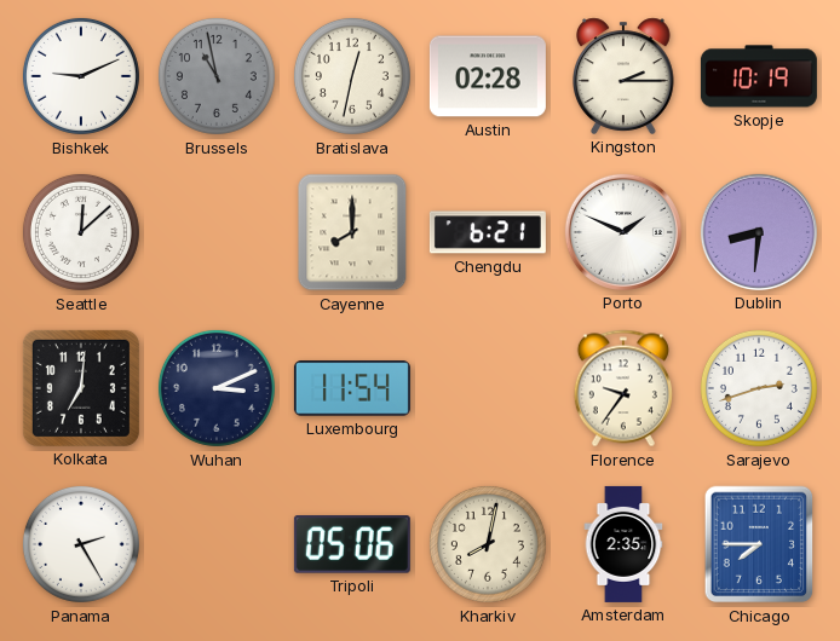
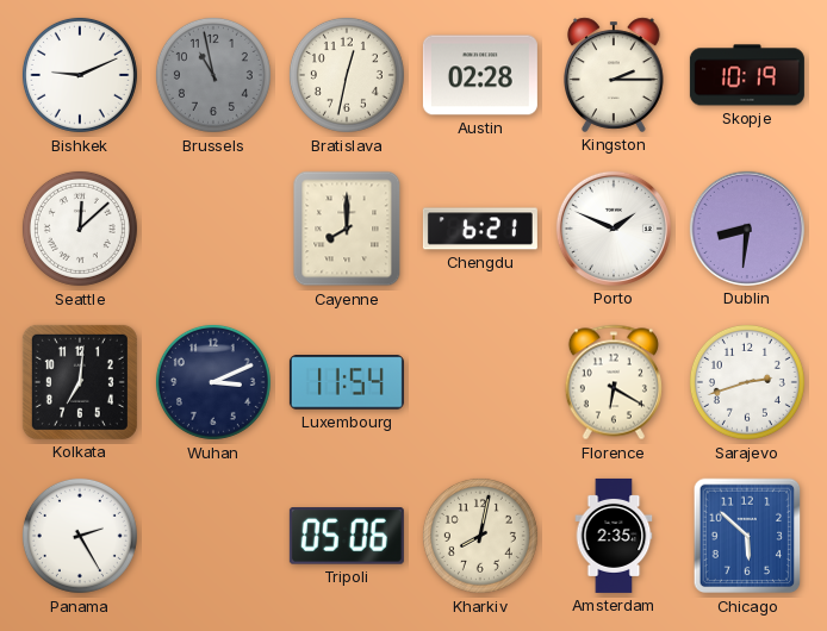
Florence: 9:36 -> 6:20
Chicago: 7:45 -> 5:52
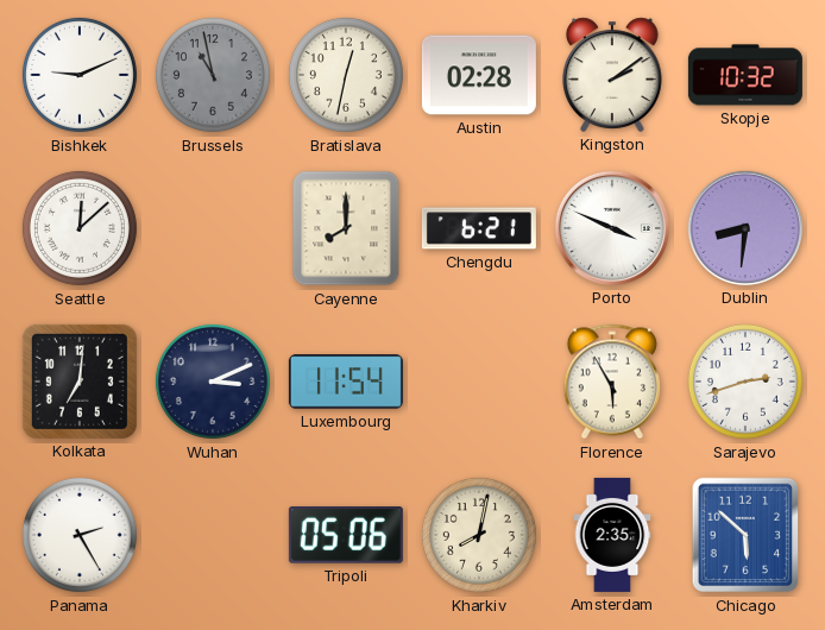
Kingston: 2:15 -> 2:09
Skopje: 10:19 -> 10:32
Porto: 1:49 -> 3:49
Florence: 6:20 -> 5:55
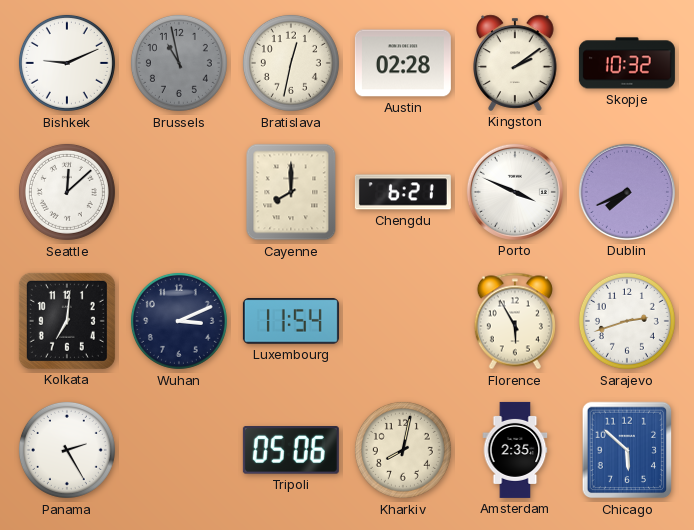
Dublin: 8:31 -> 7:41
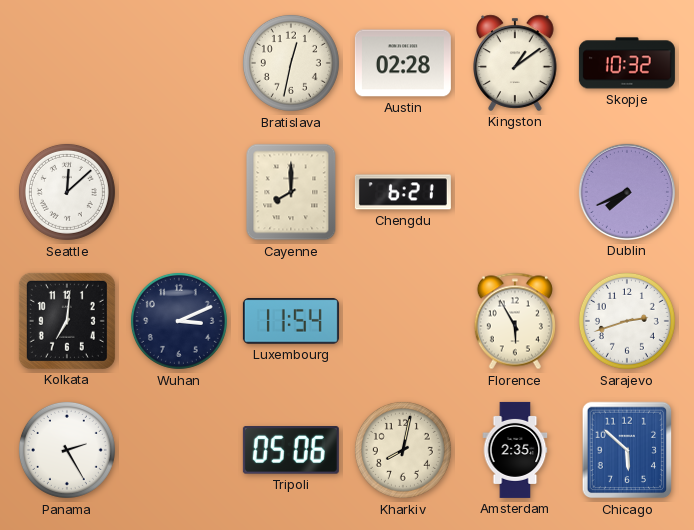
Bishkek: 9:11 -> none
Brussels: 10:58 -> none
Kingston: 2:09 -> 1:09
Porto: 3:49 -> none
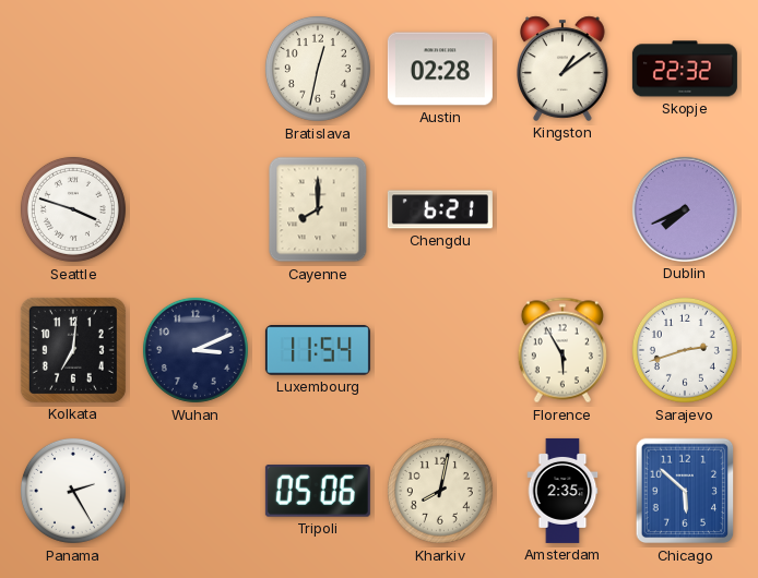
Skopje: 10:32 -> 22:32
Seattle: 12:08 -> 3:48
